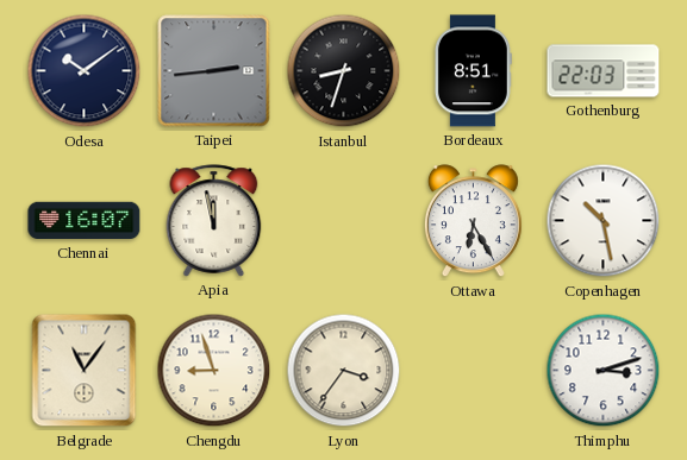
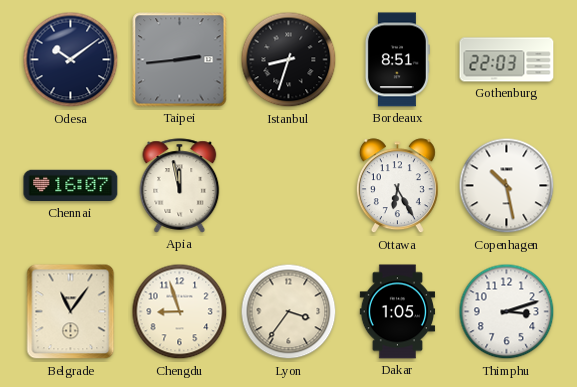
Dakar: none -> 1:05
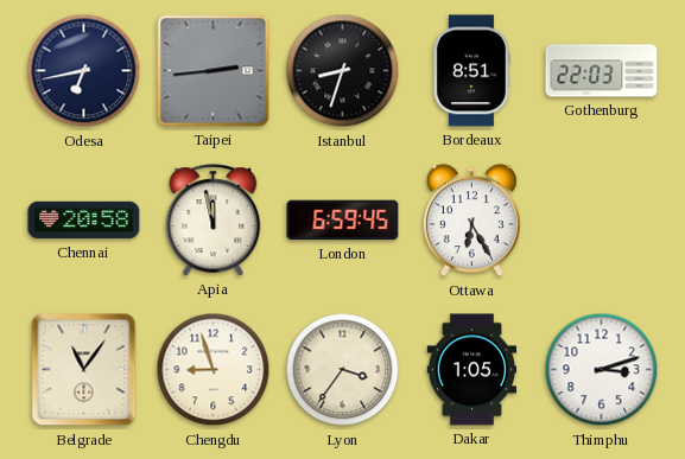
Odesa: 10:09 -> 6:43
Chennai: 16:07 -> 20:58
London: none -> 6:59
Copenhagen: 10:28 -> none
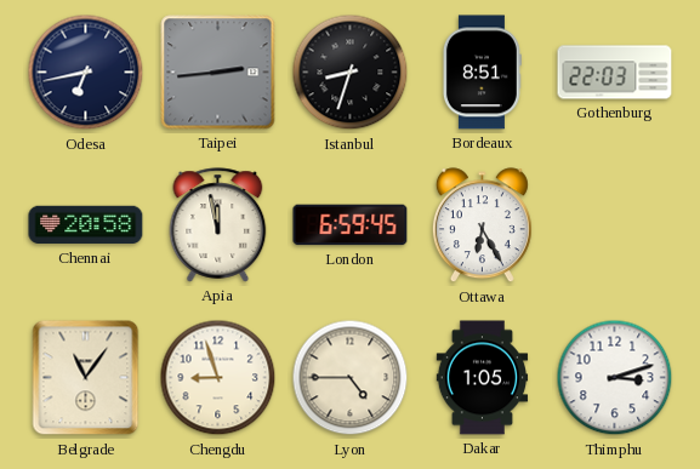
Lyon: 3:36 -> 4:45
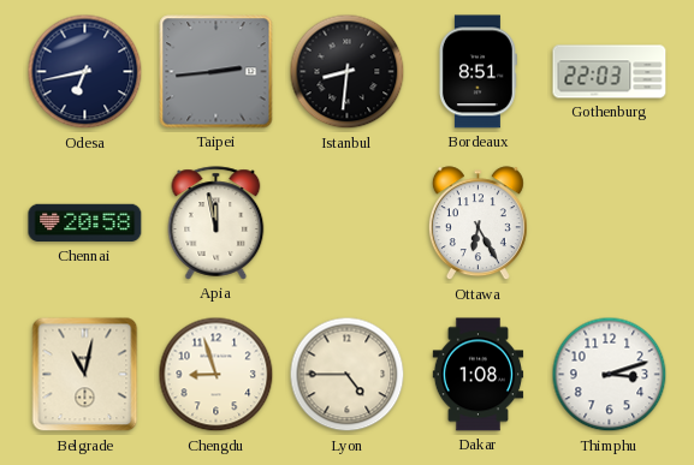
Istanbul: 8:33 -> 8:31
London: 6:59 -> none
Belgrade: 11:06 -> 11:02
Dakar: 1:05 -> 1:08
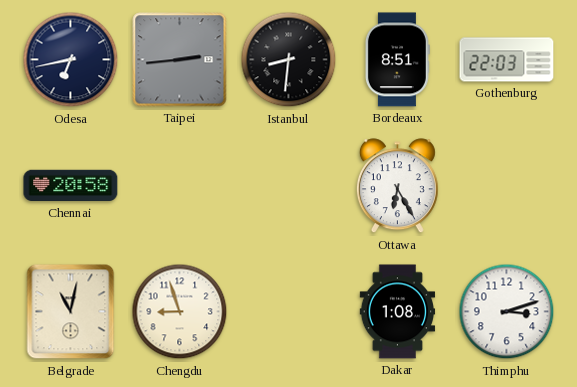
Apia: 11:58 -> none
Lyon: 4:45 -> none
